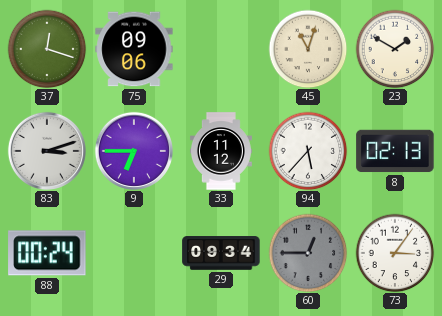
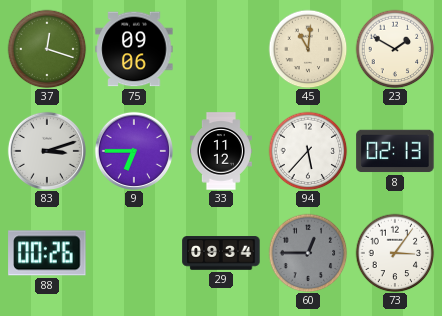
45: 11:03 -> 11:01
88: 00:24 -> 00:26
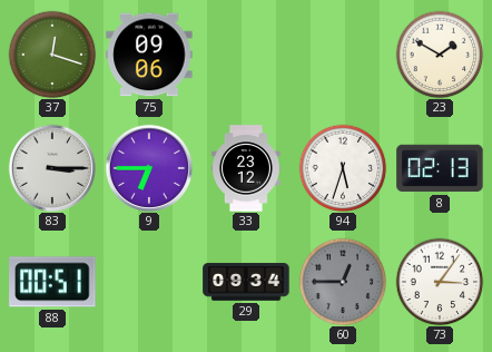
45: 11:01 -> none
83: 3:12 -> 3:15
33: 11:12 -> 23:12
94: 5:37 -> 5:33
88: 00:26 -> 00:51
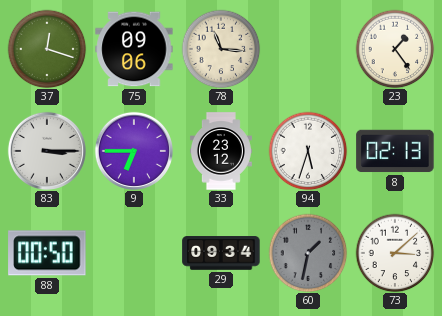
78: none -> 11:16
23: 1:50 -> 1:24
88: 00:51 -> 00:50
60: 12:45 -> 1:32
73: 3:06 -> 3:08
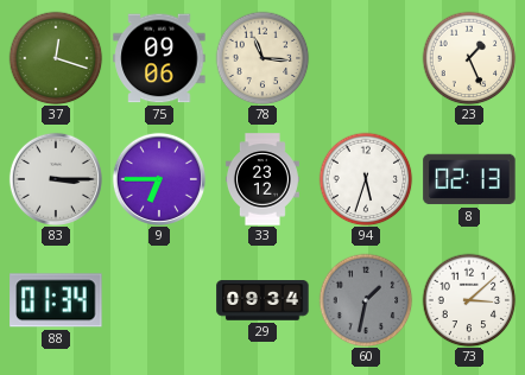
23: 1:24 -> 1:26
88: 00:50 -> 01:34
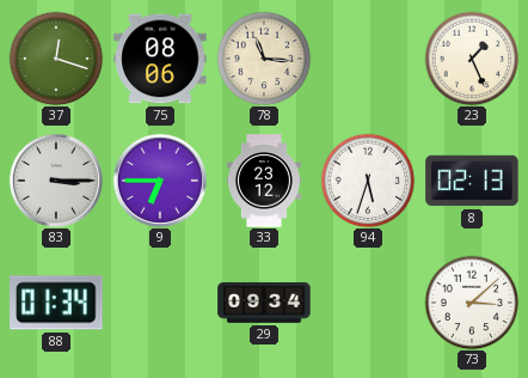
75: 09:06 -> 08:06
60: 1:32 -> none
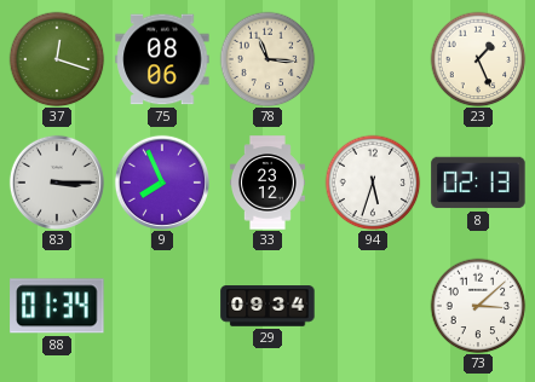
9: 6:45 -> 7:56
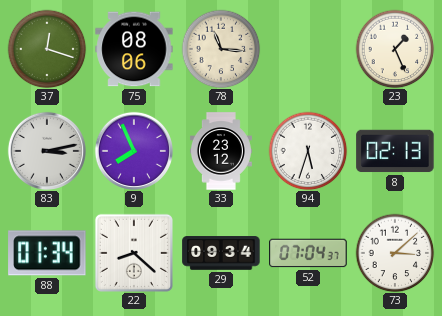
83: 3:15 -> 3:13
22: none -> 8:22
52: none -> 07:04
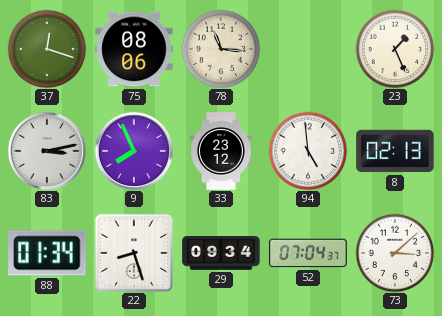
94: 5:33 -> 4:59
22: 8:22 -> 8:27
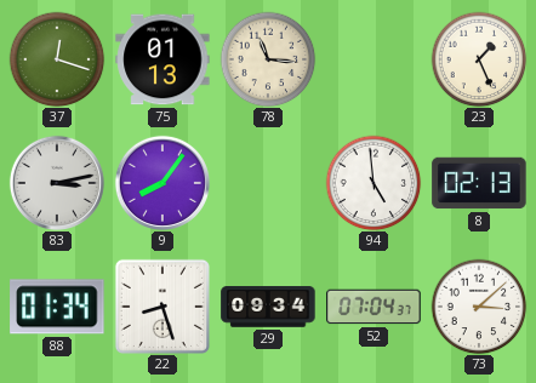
75: 08:06 -> 01:13
9: 7:56 -> 8:06
33: 23:12 -> none
